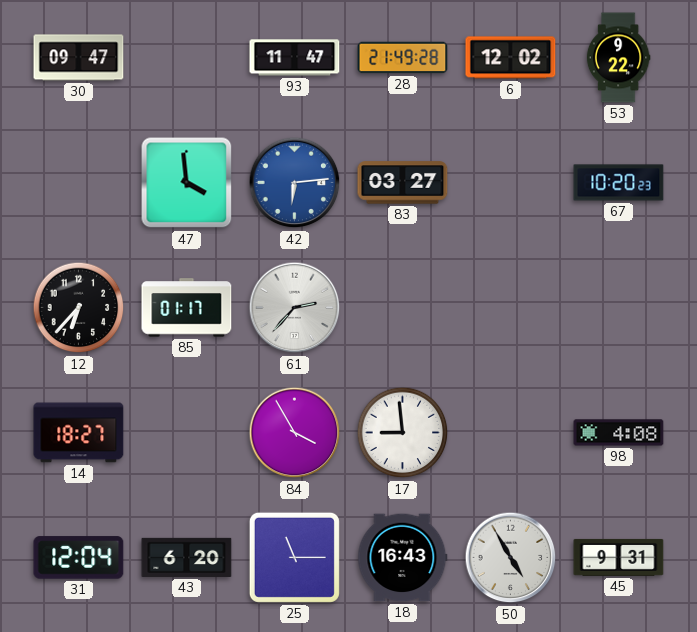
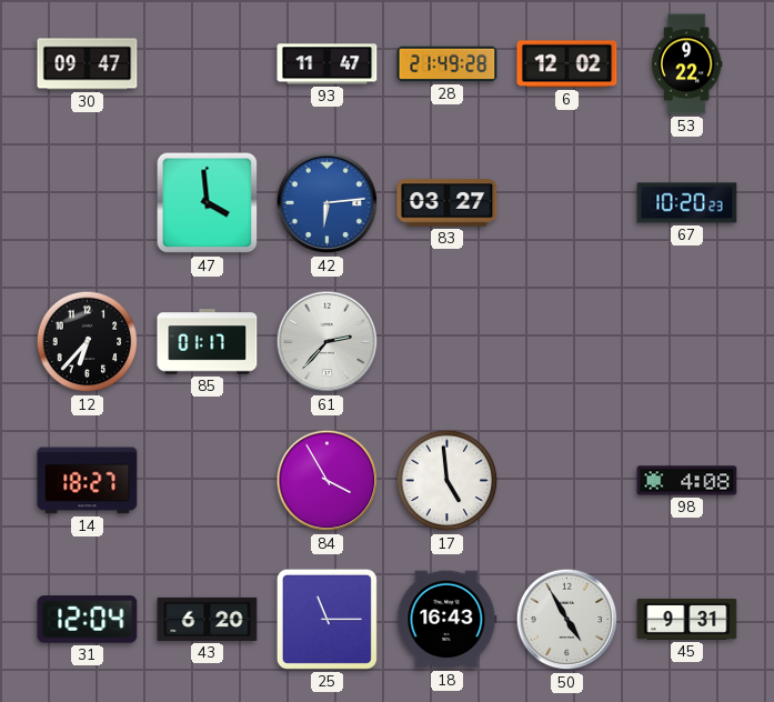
17: 8:59 -> 4:59
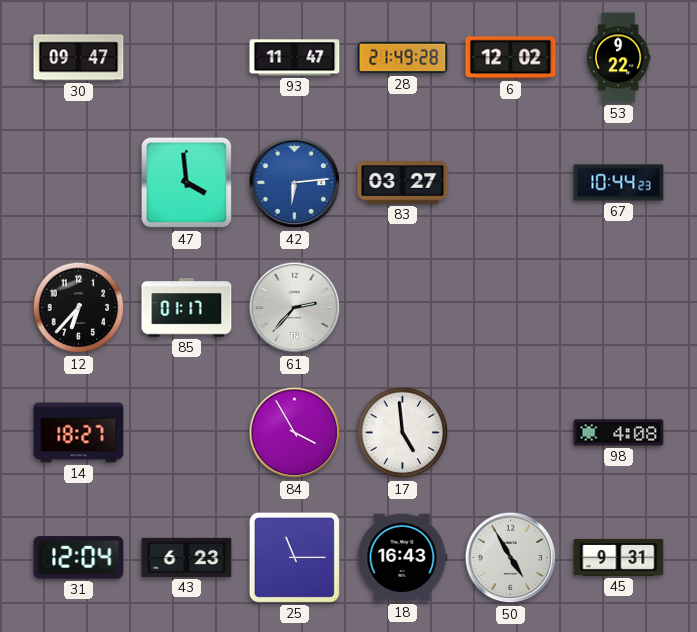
67: 10:20 -> 10:44
43: 6:20 -> 6:23
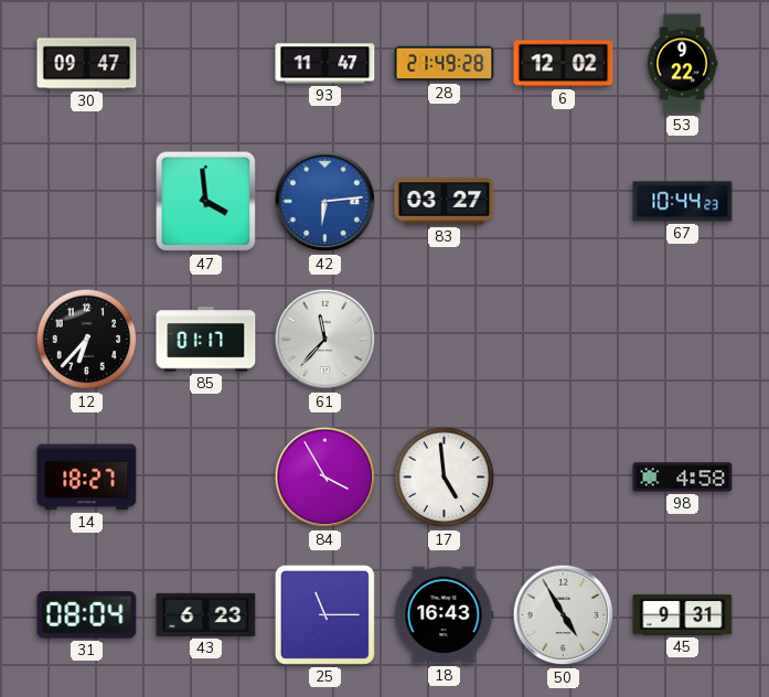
61: 2:37 -> 11:37
98: 4:08 -> 4:58
31: 12:04 -> 08:04
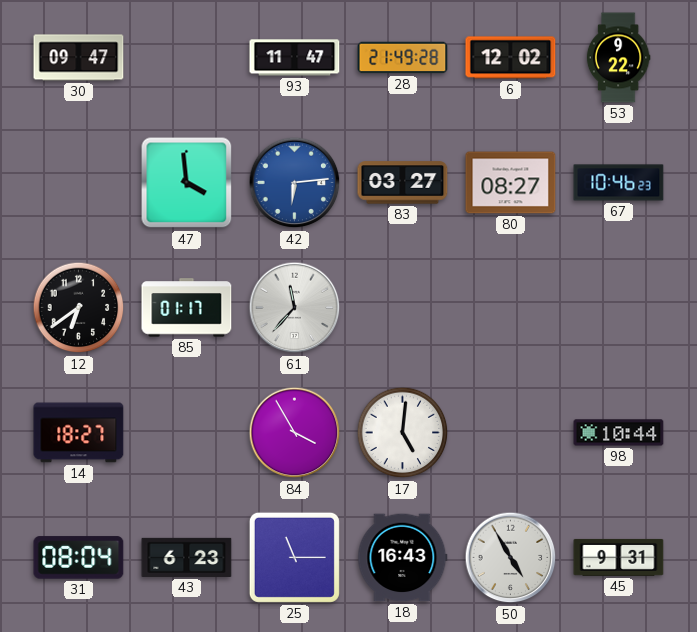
80: none -> 08:27
67: 10:44 -> 10:46
12: 6:37 -> 6:39
17: 4:59 -> 5:01
98: 4:58 -> 10:44
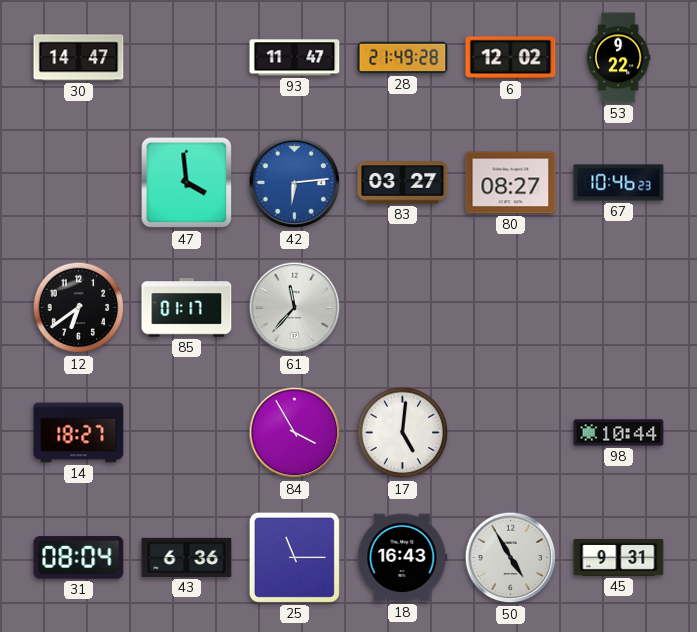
30: 09:47 -> 14:47
43: 6:23 -> 6:36
